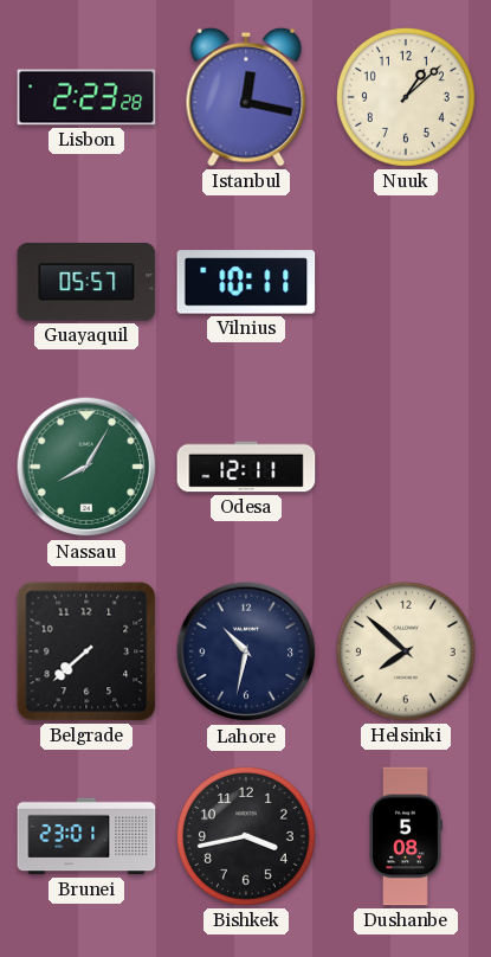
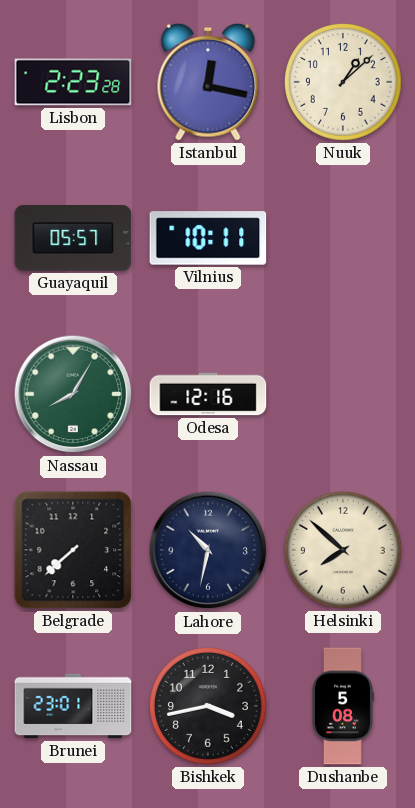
Odesa: 12:11 -> 12:16
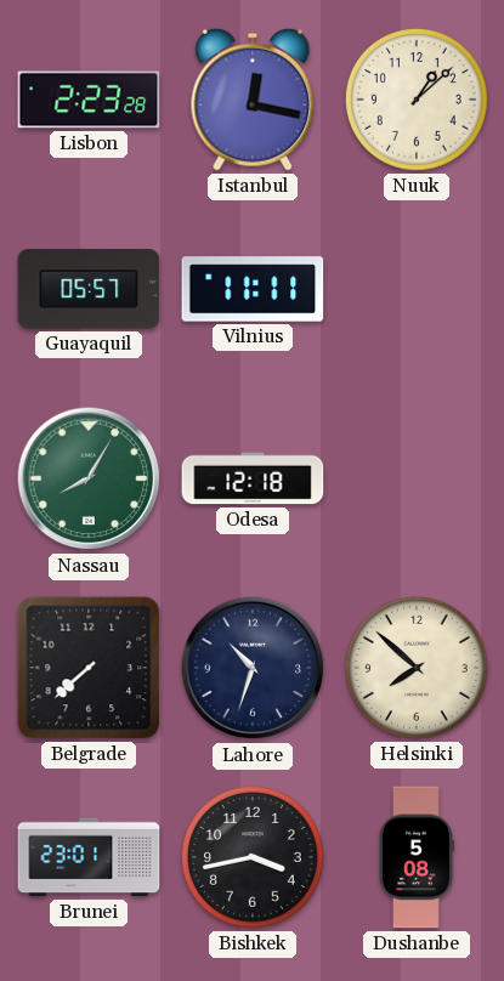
Vilnius: 10:11 -> 11:11
Odesa: 12:16 -> 12:18
Lahore: 10:32 -> 10:33
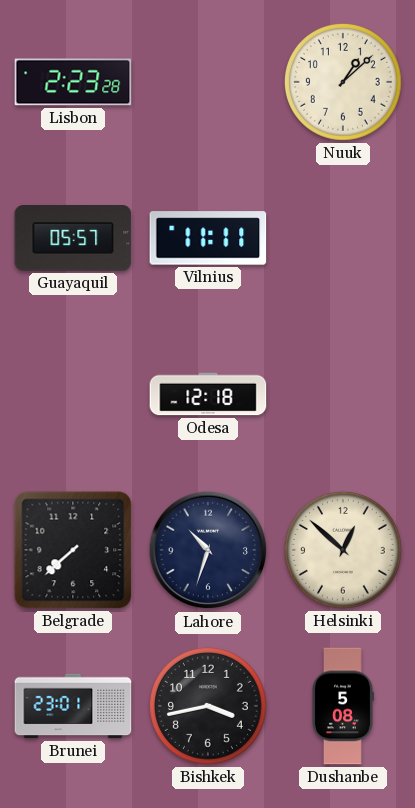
Istanbul: 12:17 -> none
Nassau: 8:05 -> none
Helsinki: 7:52 -> 12:52
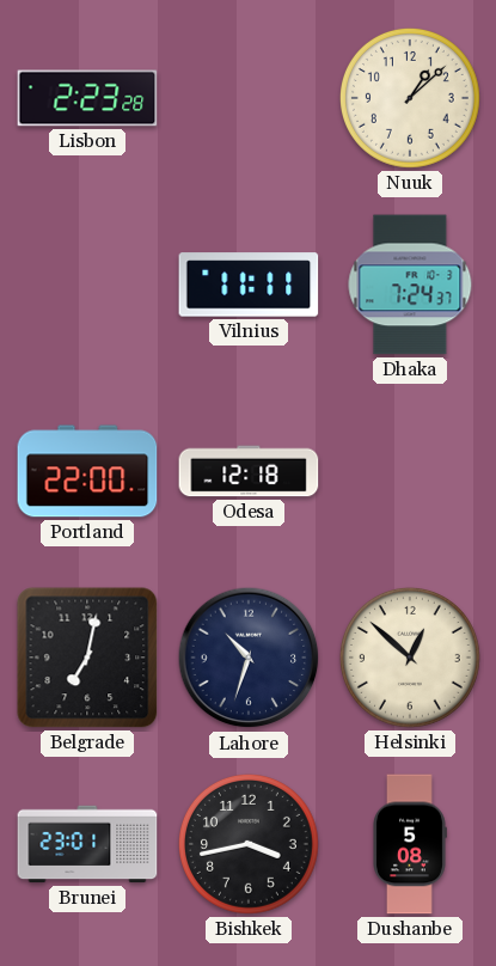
Guayaquil: 05:57 -> none
Dhaka: none -> 7:24
Portland: none -> 22:00
Belgrade: 7:38 -> 7:02
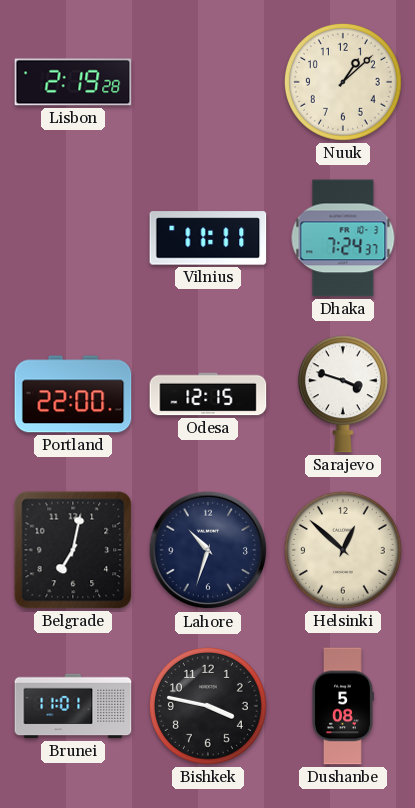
Lisbon: 2:23 -> 2:19
Odesa: 12:18 -> 12:15
Sarajevo: none -> 3:48
Brunei: 23:01 -> 11:01
Bishkek: 3:43 -> 3:47
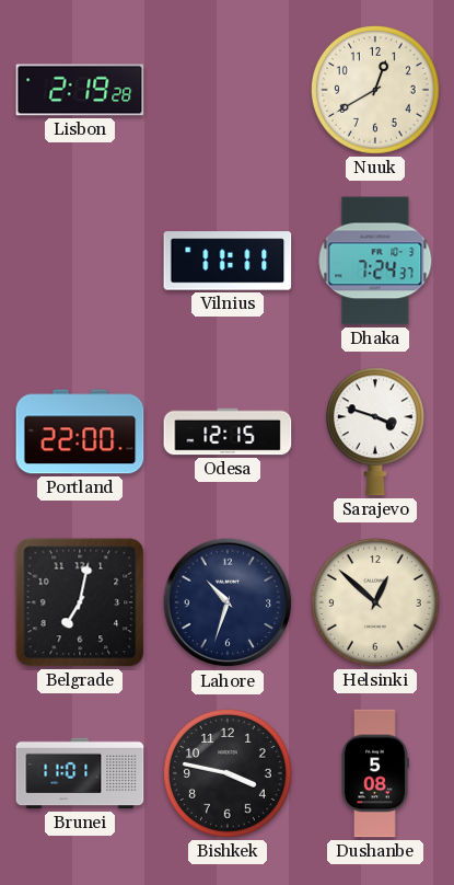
Nuuk: 1:08 -> 12:40
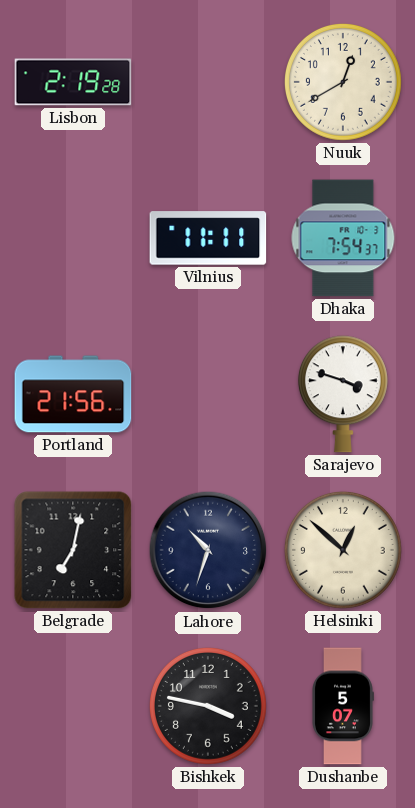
Dhaka: 7:24 -> 7:54
Portland: 22:00 -> 21:56
Odesa: 12:15 -> none
Brunei: 11:01 -> none
Dushanbe: 5:08 -> 5:07
